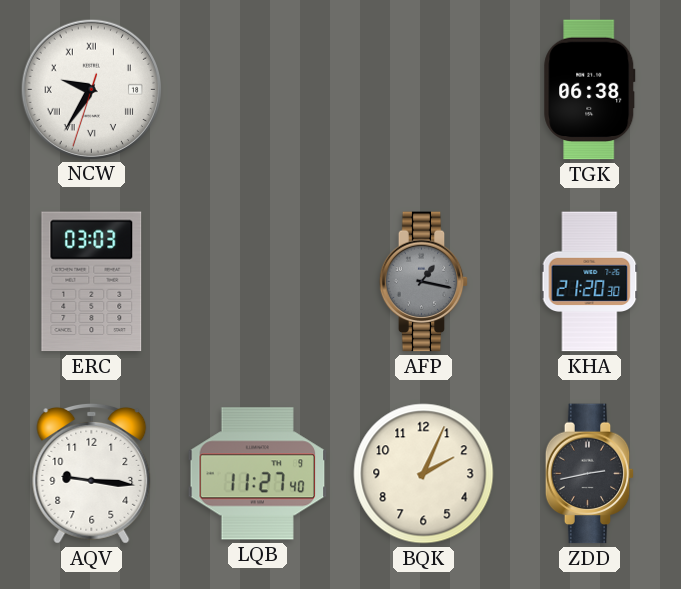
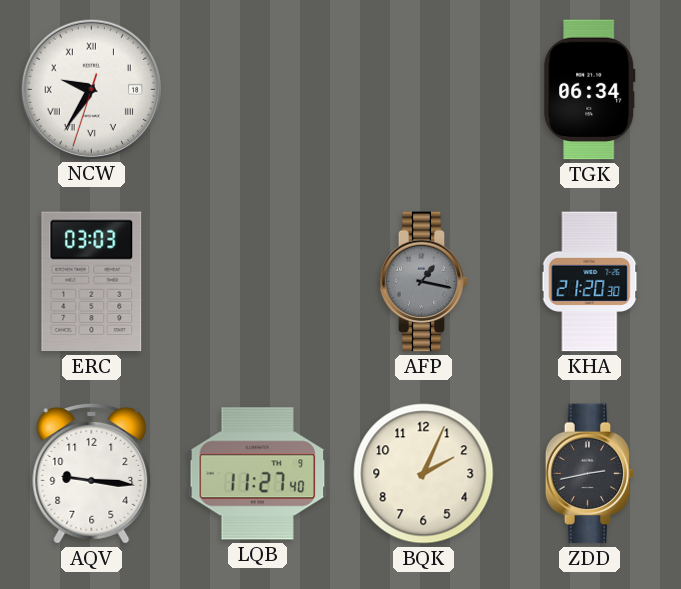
TGK: 06:38 -> 06:34
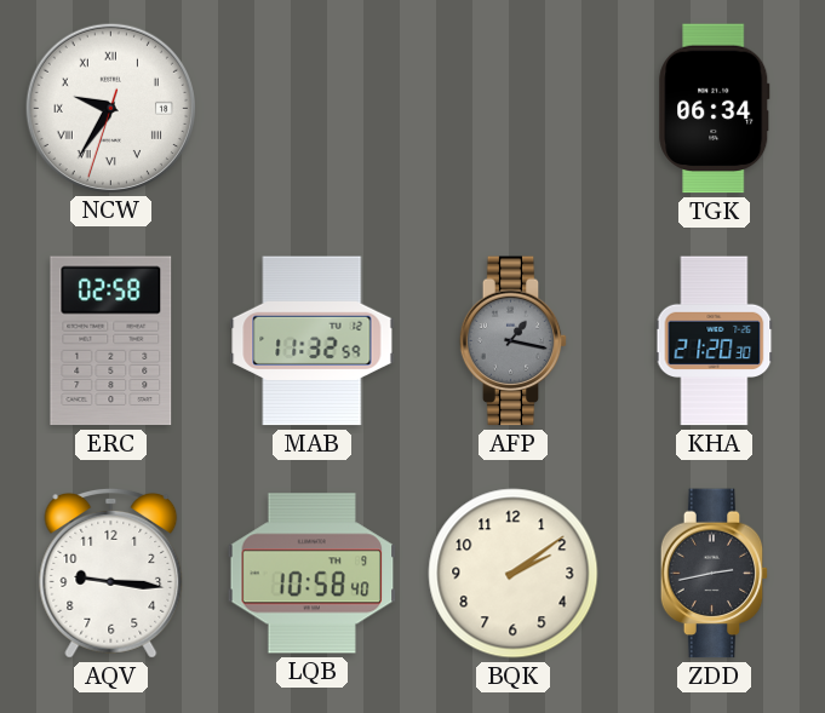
ERC: 03:03 -> 02:58
MAB: none -> 11:32
LQB: 11:27 -> 10:58
BQK: 2:04 -> 2:09
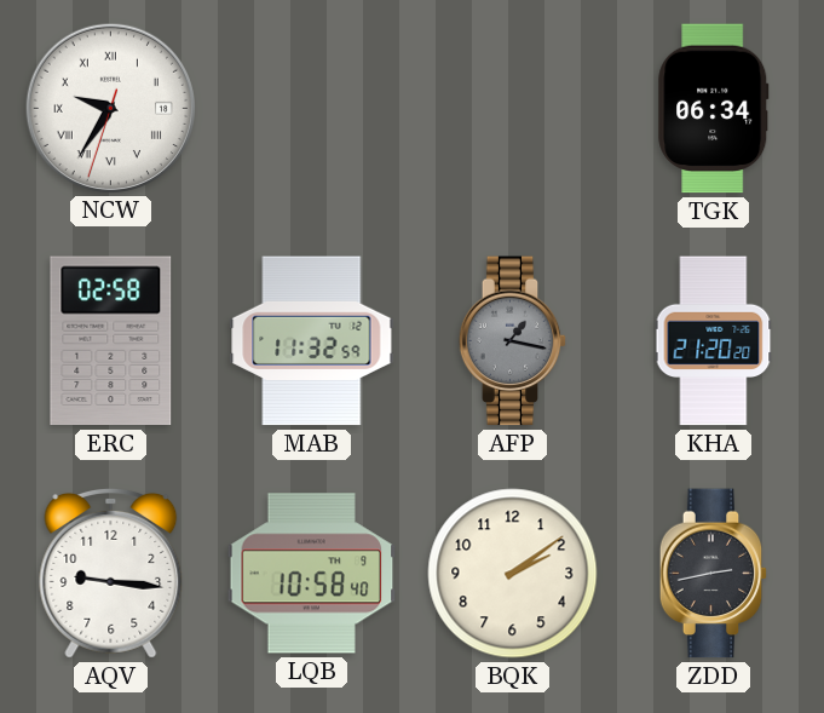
KHA: 21:20:30 -> 21:20:20
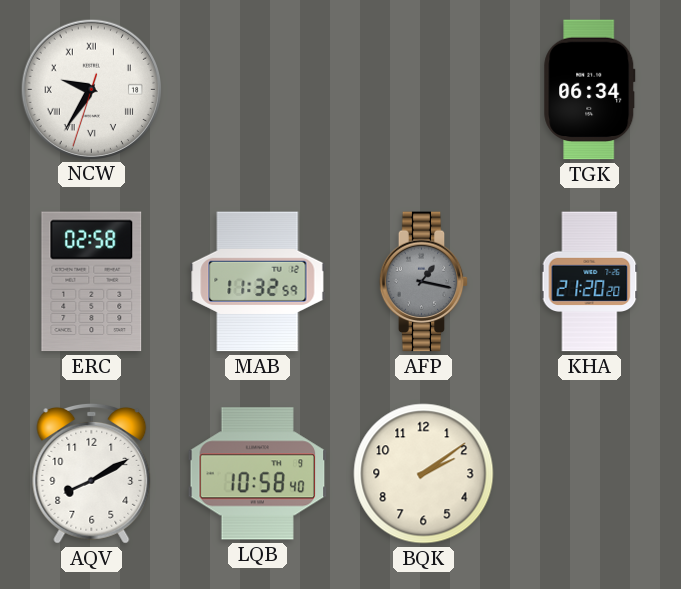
AQV: 9:16 -> 8:10
ZDD: 2:43 -> none
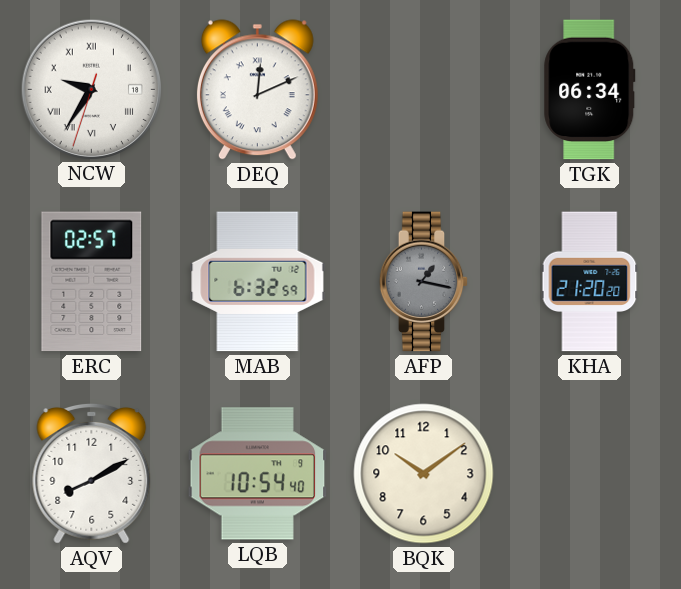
DEQ: none -> 12:11
ERC: 02:58 -> 02:57
MAB: 11:32 -> 6:32
LQB: 10:58 -> 10:54
BQK: 2:09 -> 10:09
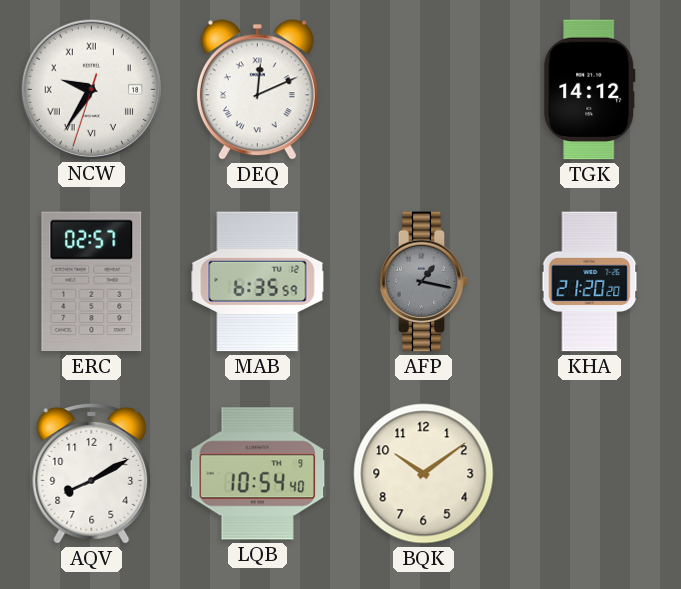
TGK: 06:34 -> 14:12
MAB: 6:32 -> 6:35
